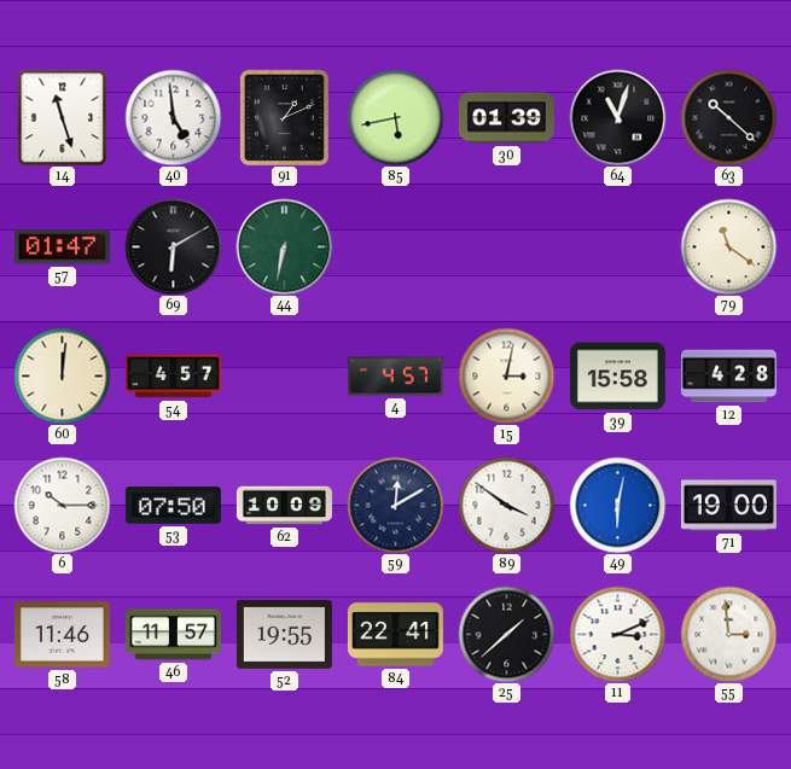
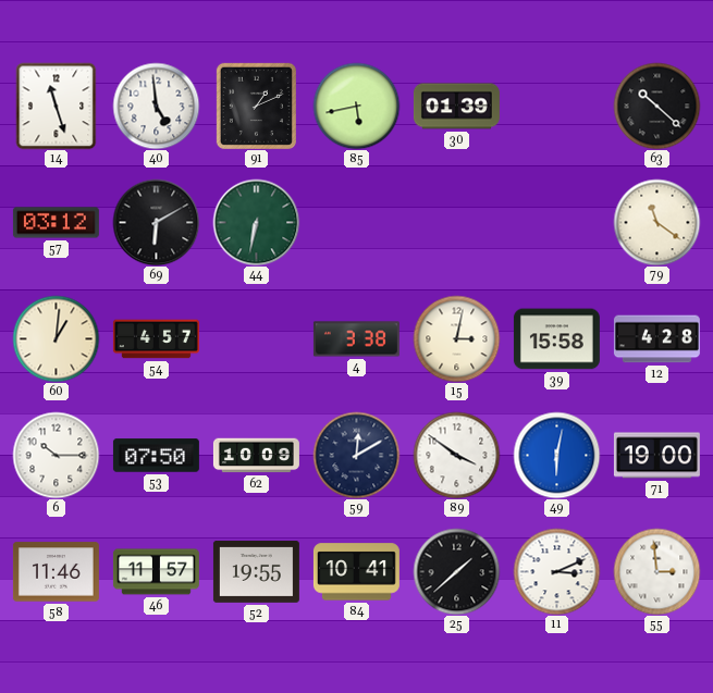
64: 11:03 -> none
57: 01:47 -> 03:12
60: 12:01 -> 1:01
4: 4:57 -> 3:38
84: 22:41 -> 10:41
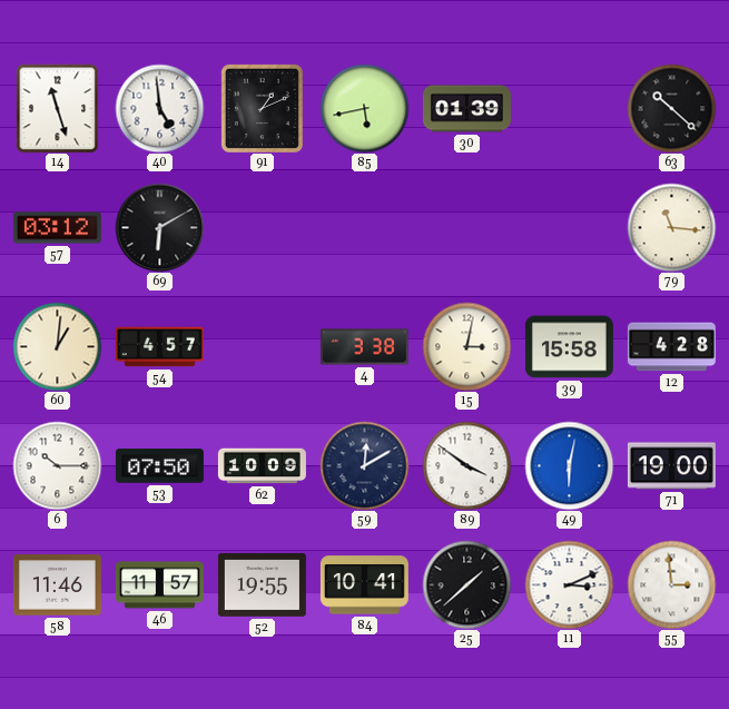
44: 6:32 -> none
79: 11:21 -> 11:16
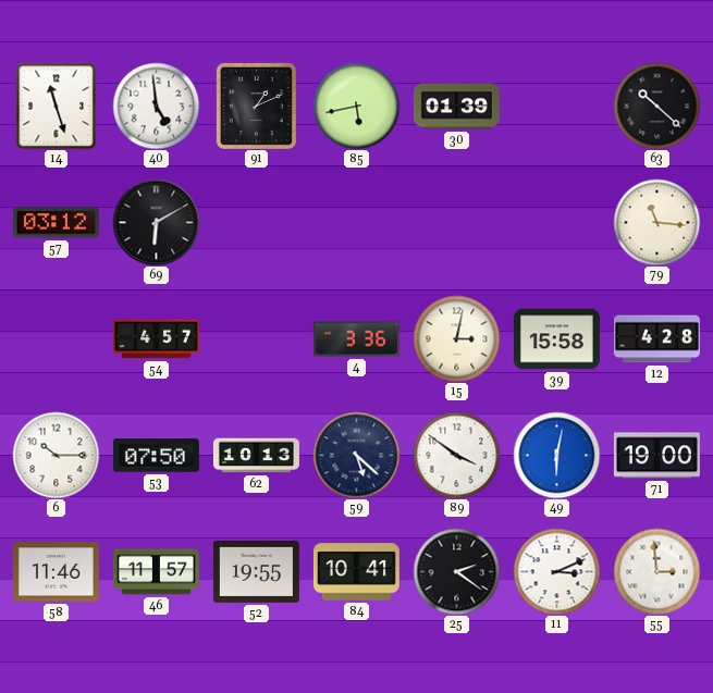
60: 1:01 -> none
4: 3:38 -> 3:36
62: 10:09 -> 10:13
59: 12:10 -> 5:22
25: 1:38 -> 2:21
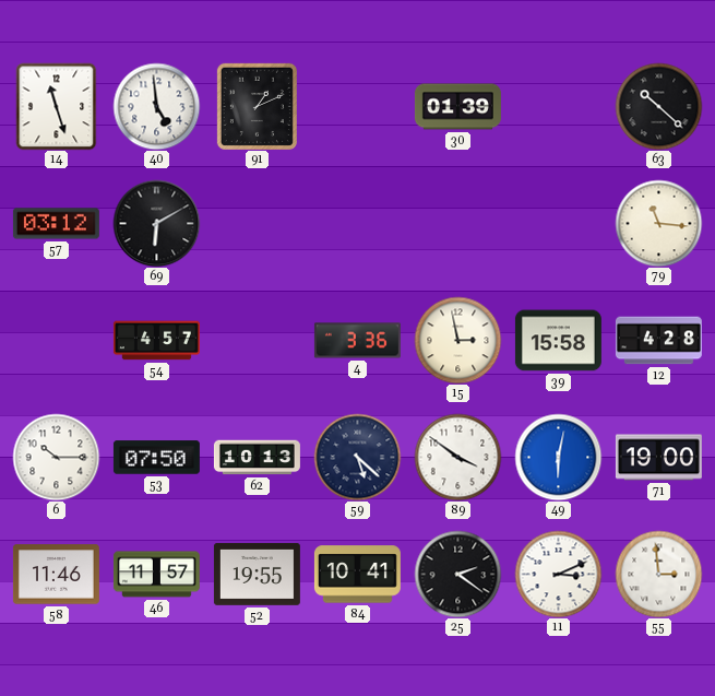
85: 5:43 -> none
15: 3:02 -> 2:58
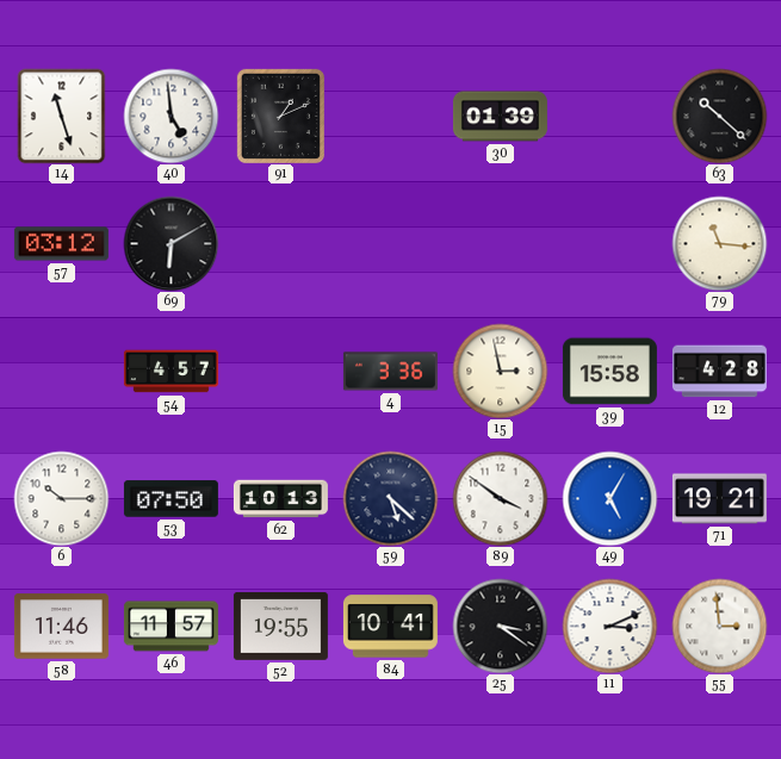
49: 6:02 -> 5:05
71: 19:00 -> 19:21
25: 2:21 -> 3:21
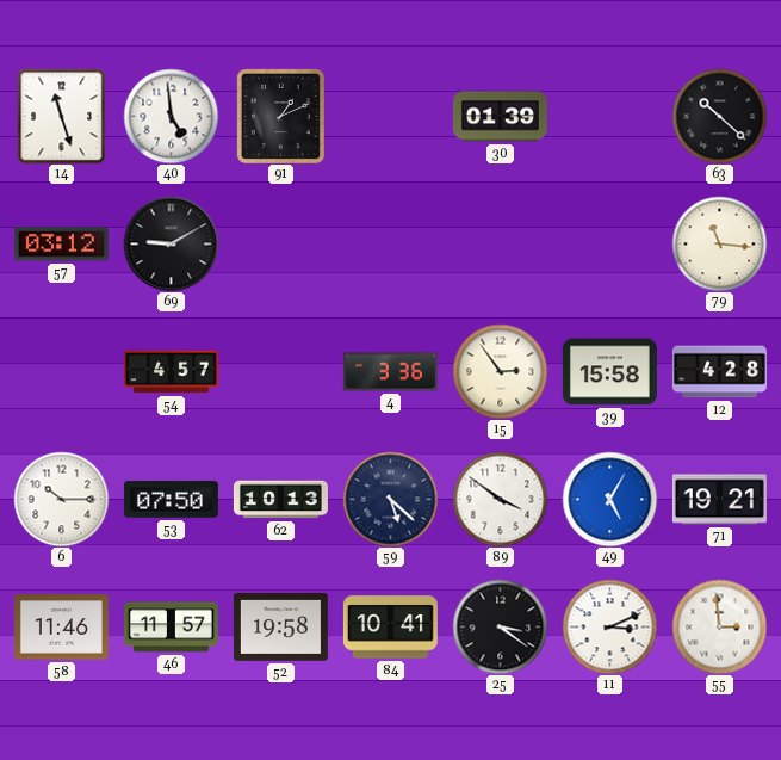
69: 6:10 -> 9:10
15: 2:58 -> 2:54
52: 19:55 -> 19:58
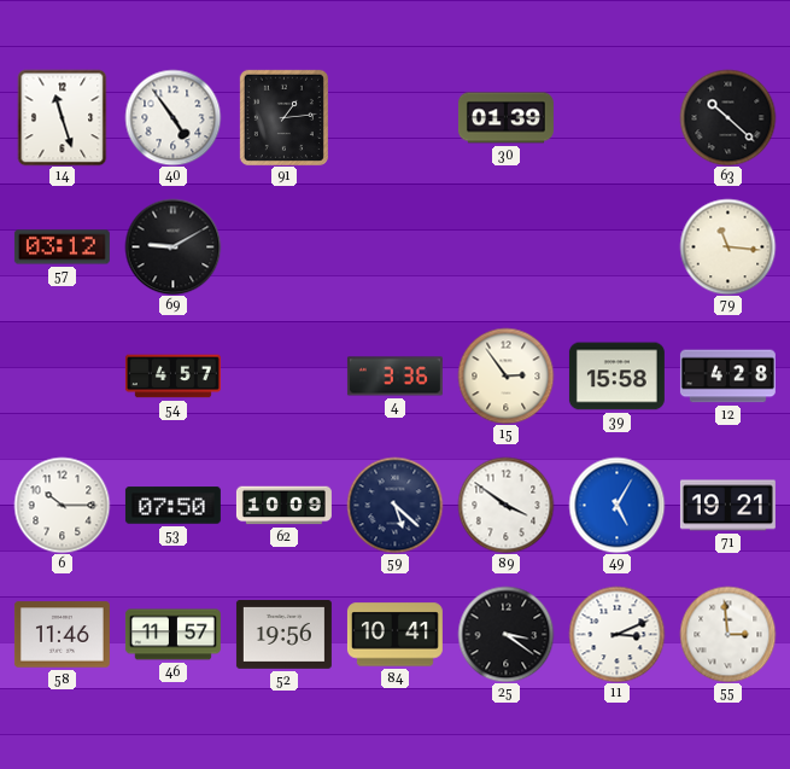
40: 4:59 -> 4:54
91: 1:11 -> 1:14
62: 10:13 -> 10:09
52: 19:58 -> 19:56
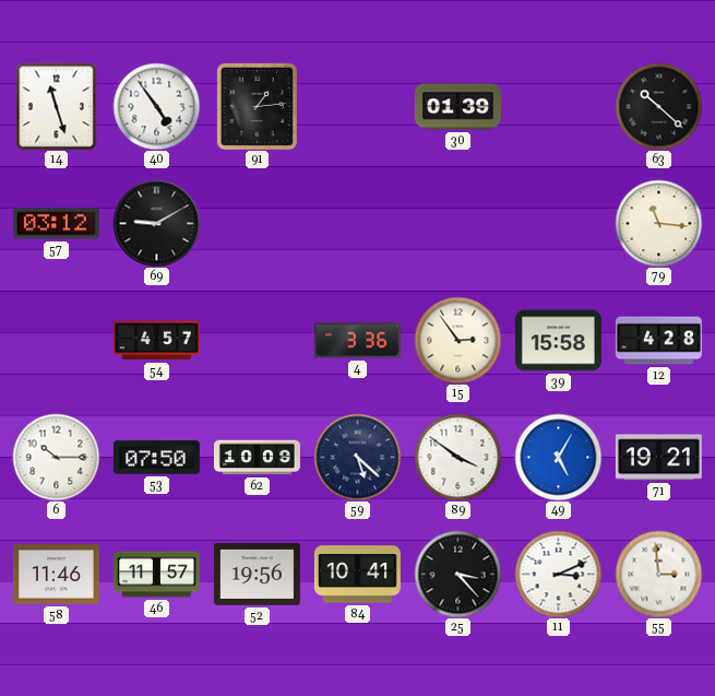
25: 3:21 -> 3:23
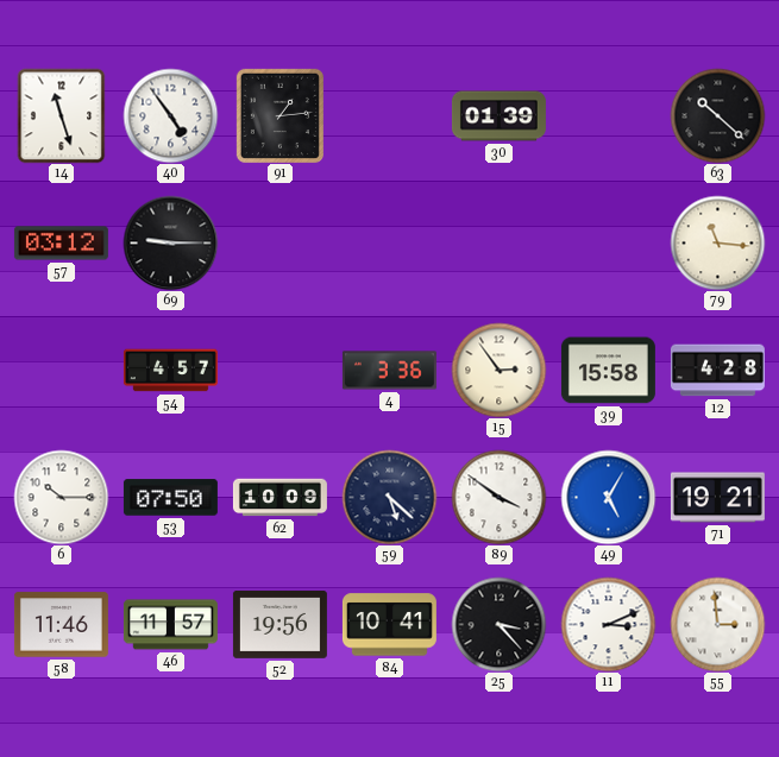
69: 9:10 -> 9:15
